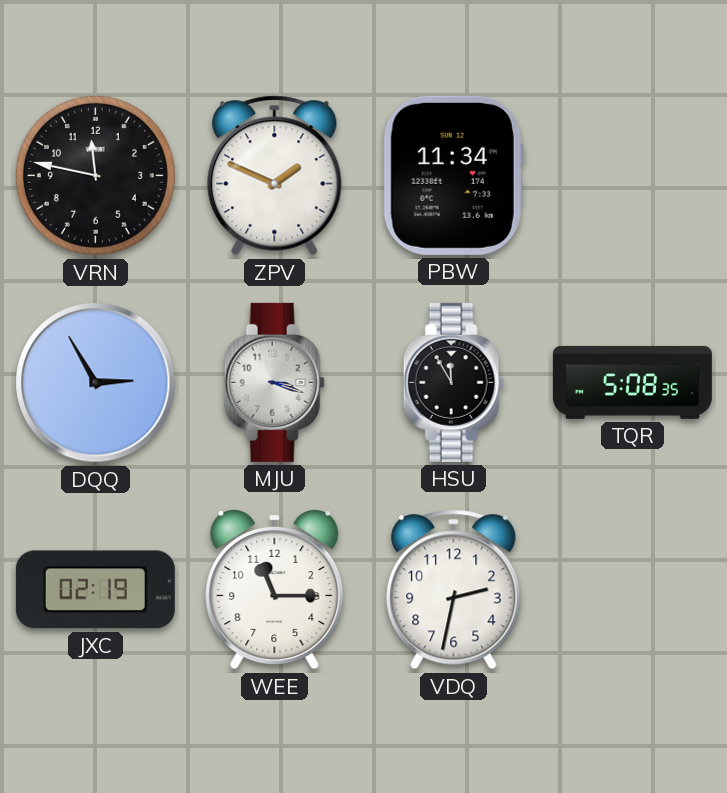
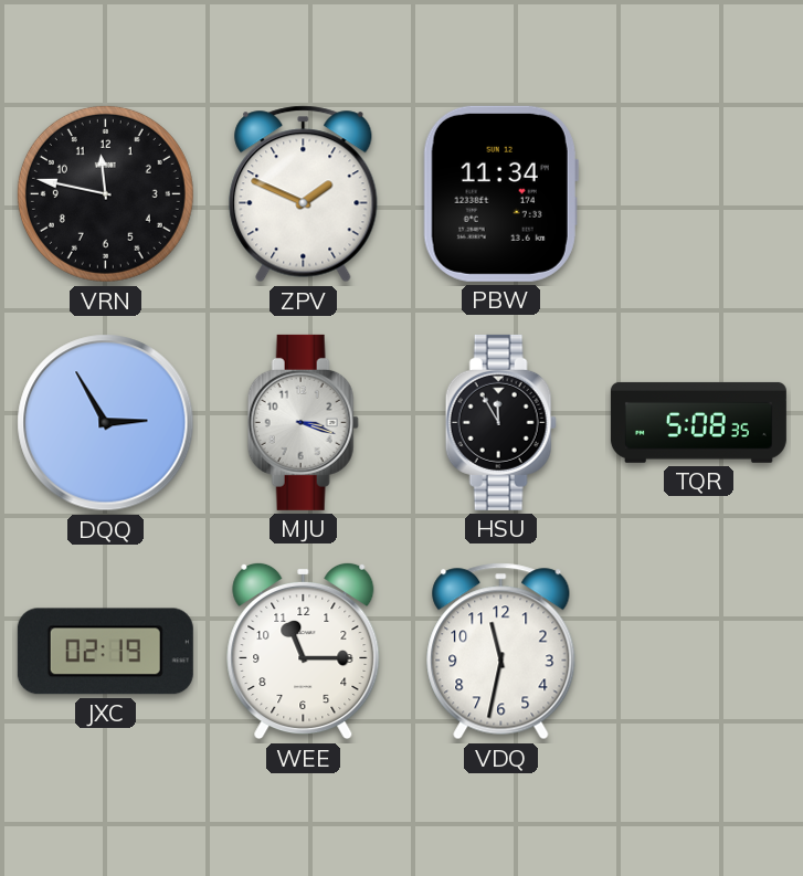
VDQ: 2:32 -> 11:32
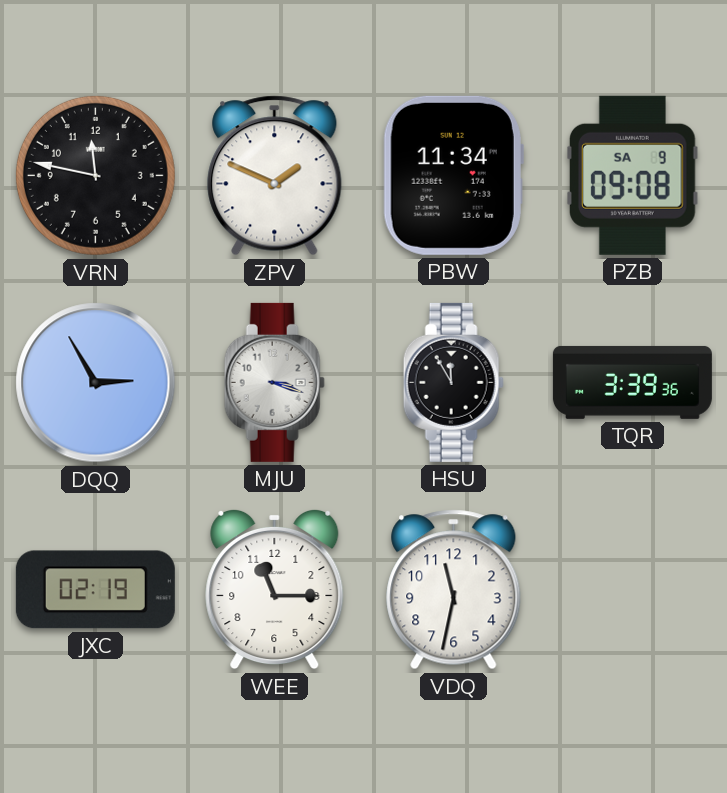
PZB: none -> 09:08
TQR: 5:08 -> 3:39
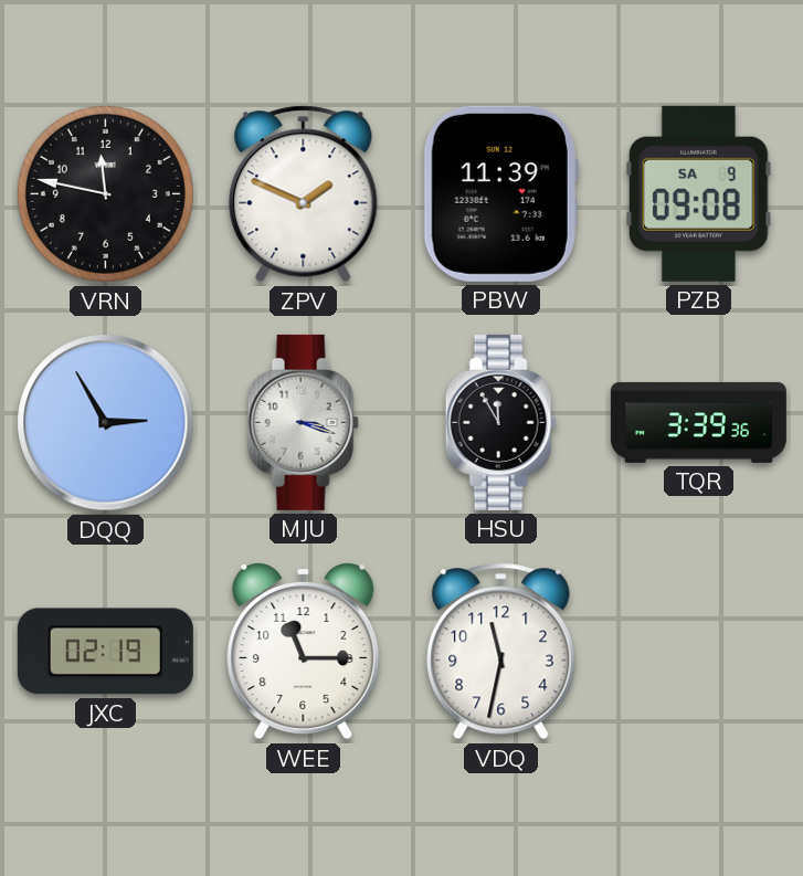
PBW: 11:34 -> 11:39
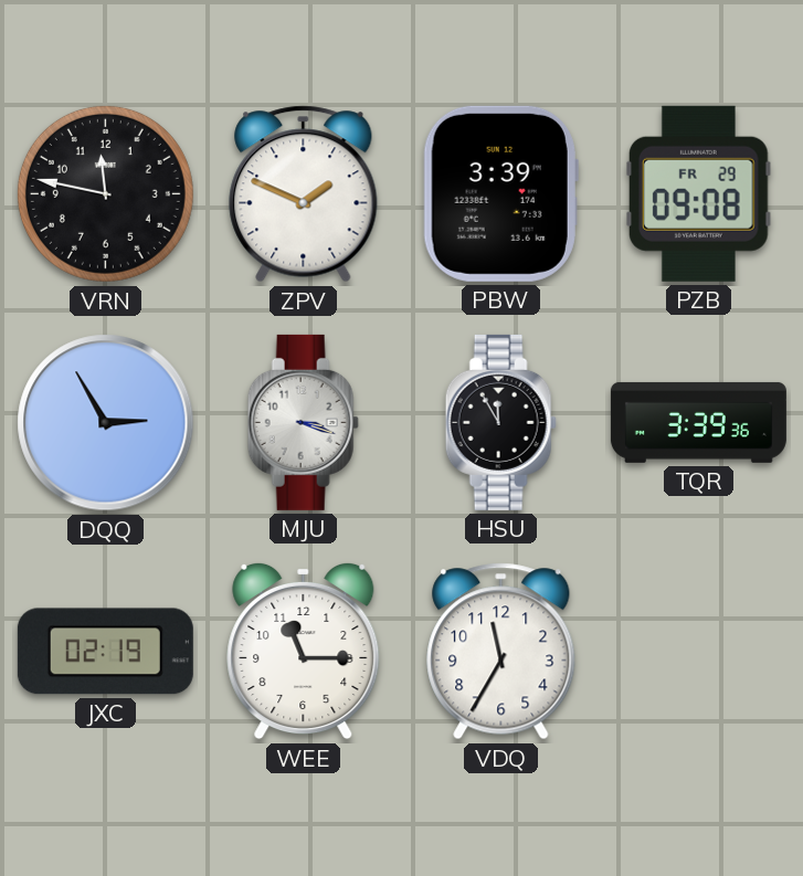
PBW: 11:39 -> 3:39
PZB date: SA 9 -> FR 29
VDQ: 11:32 -> 11:35
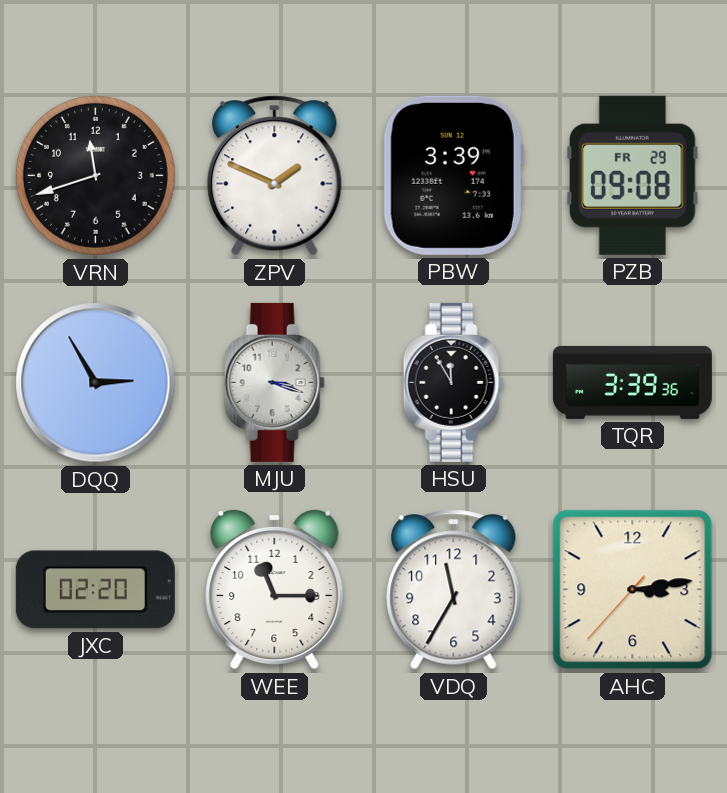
VRN: 11:47 -> 11:42
JXC: 02:19 -> 02:20
AHC: none -> 3:13
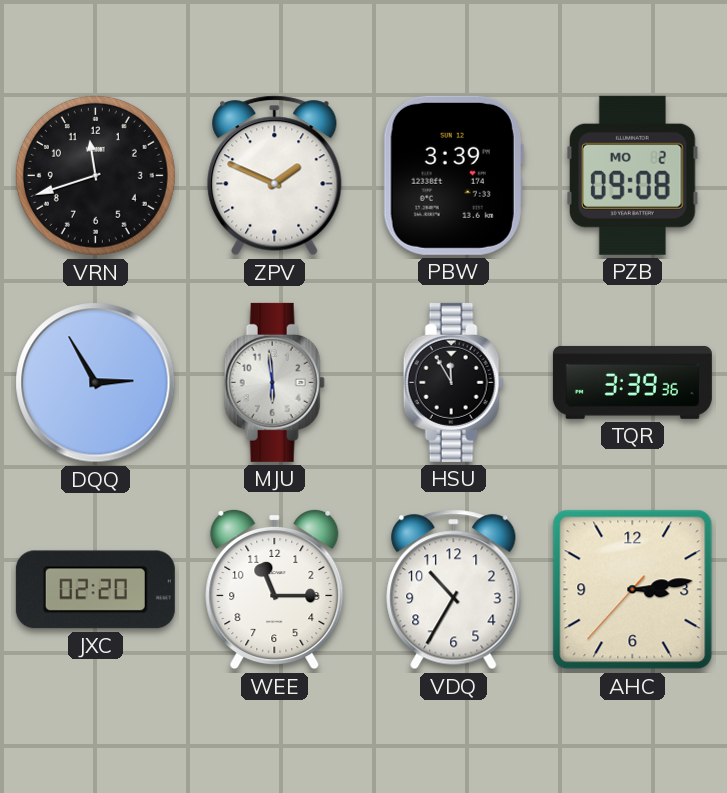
PZB date: FR 29 -> MO 2
MJU: 3:18 -> 5:59
VDQ: 11:35 -> 10:35
